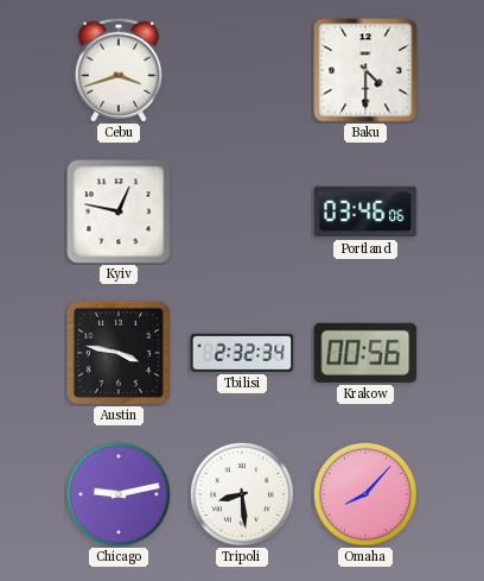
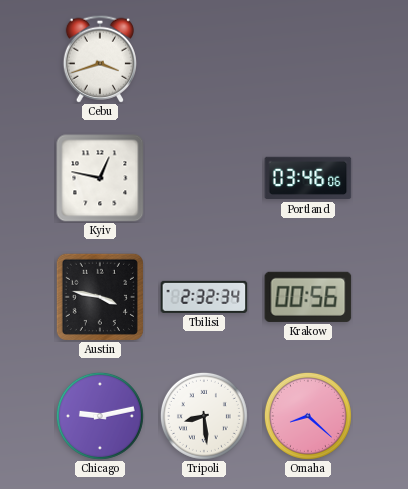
Baku: 4:30 -> none
Omaha: 8:07 -> 8:22
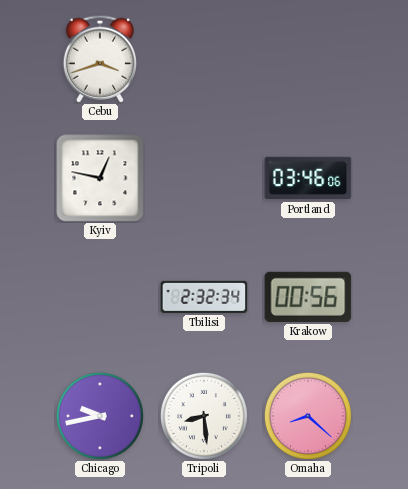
Austin: 3:47 -> none
Chicago: 9:13 -> 9:43
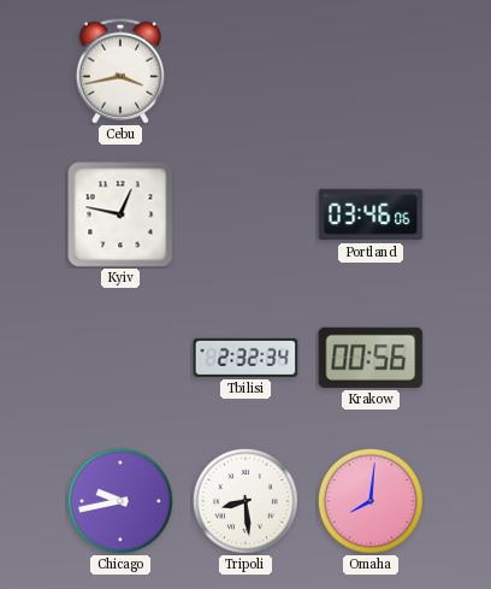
Cebu: 3:42 -> 3:43
Omaha: 8:22 -> 8:01
